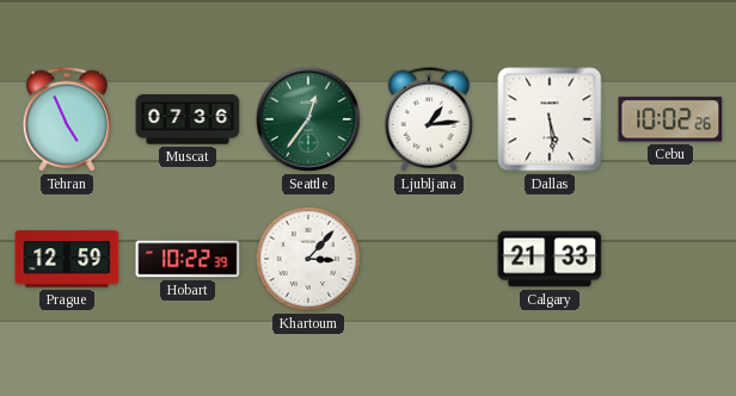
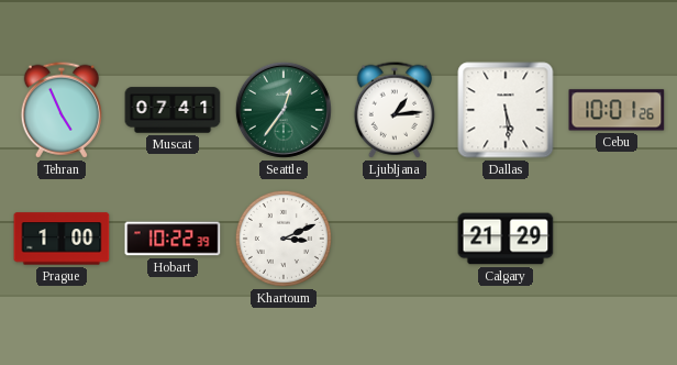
Muscat: 07:36 -> 07:41
Cebu: 10:02 -> 10:01
Prague: 12:59 -> 1:00
Khartoum: 3:07 -> 3:11
Calgary: 21:33 -> 21:29
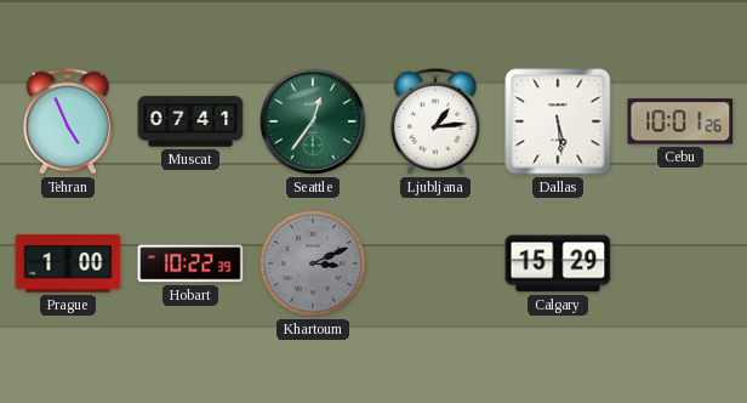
Khartoum dial: white -> grey
Calgary: 21:29 -> 15:29
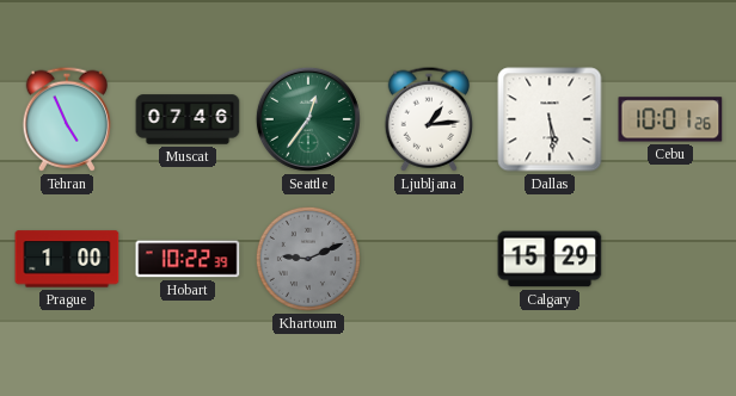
Muscat: 07:41 -> 07:46
Khartoum: 3:11 -> 9:11
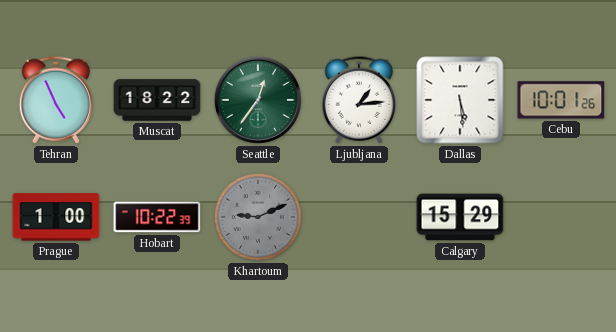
Muscat: 07:46 -> 18:22
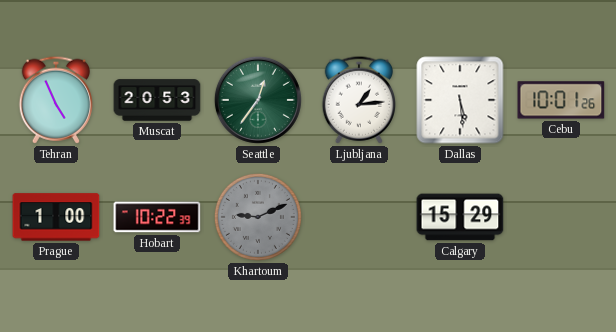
Muscat: 18:22 -> 20:53
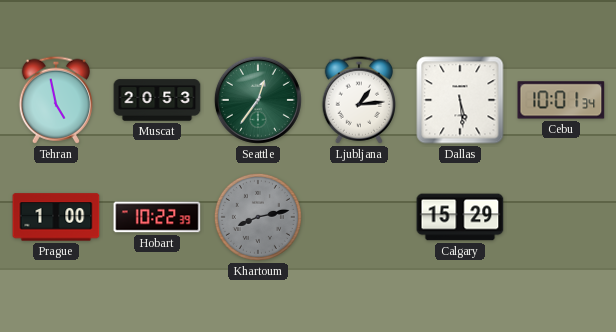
Tehran: 4:56 -> 4:58
Cebu: 10:01:26 -> 10:01:34
Khartoum: 9:11 -> 8:13
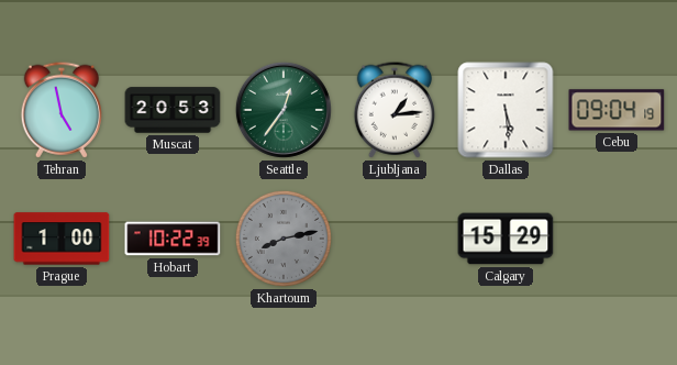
Cebu: 10:01 -> 09:04
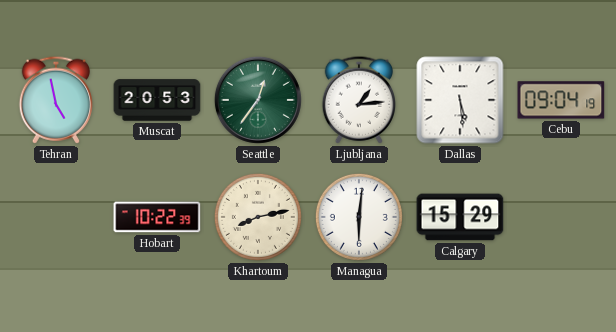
Prague: 1:00 -> none
Khartoum dial: grey -> cream
Managua: none -> 6:01
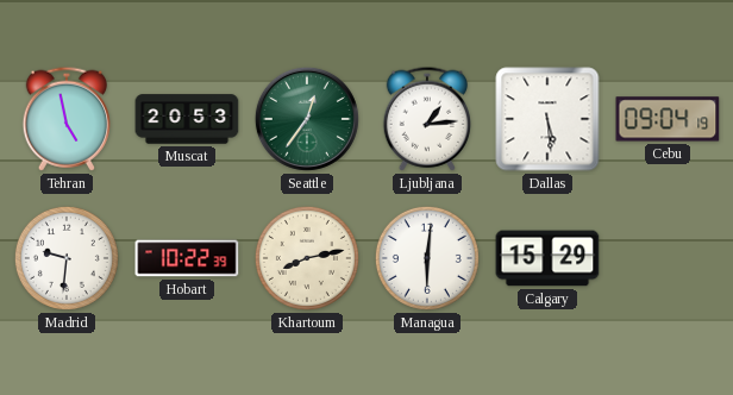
Madrid: none -> 9:31
